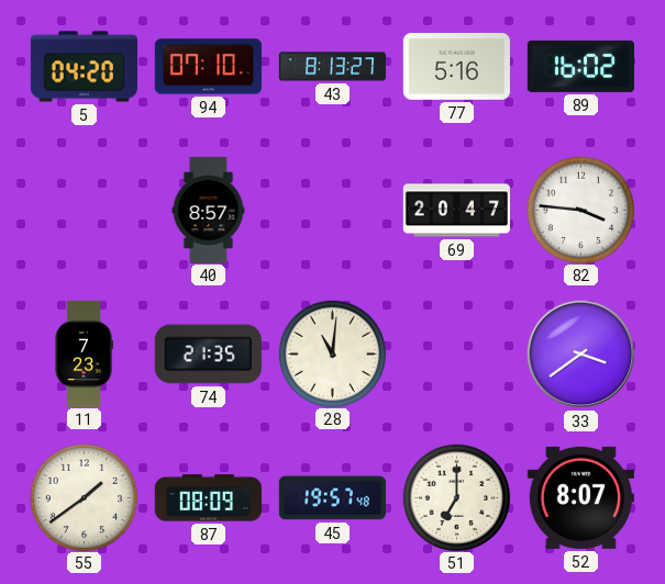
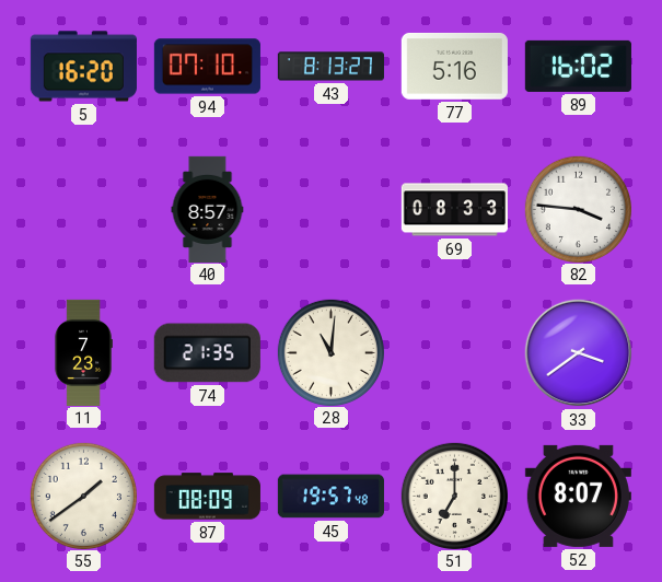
5: 04:20 -> 16:20
69: 20:47 -> 08:33
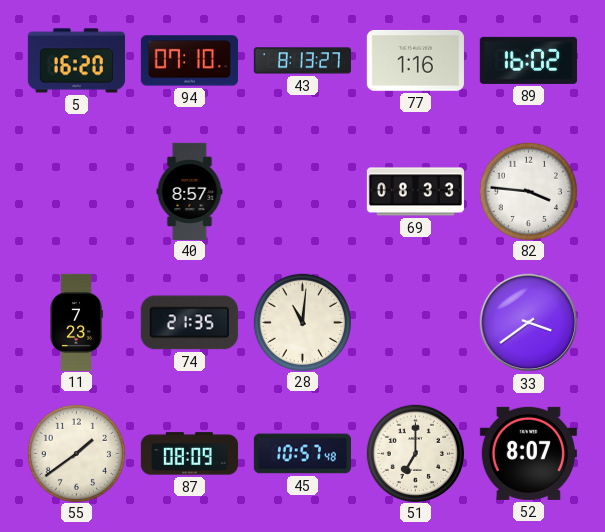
77: 5:16 -> 1:16
45: 19:57 -> 10:57
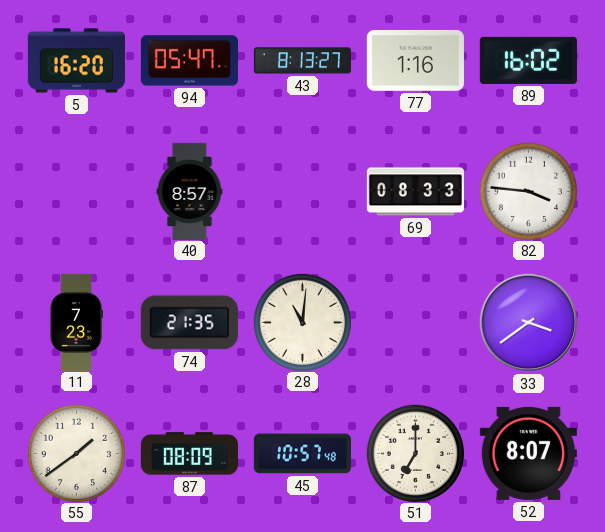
94: 07:10 -> 05:47
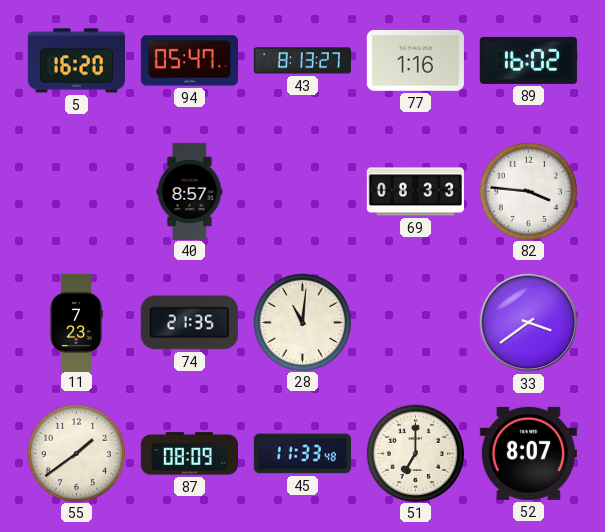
45: 10:57 -> 11:33
